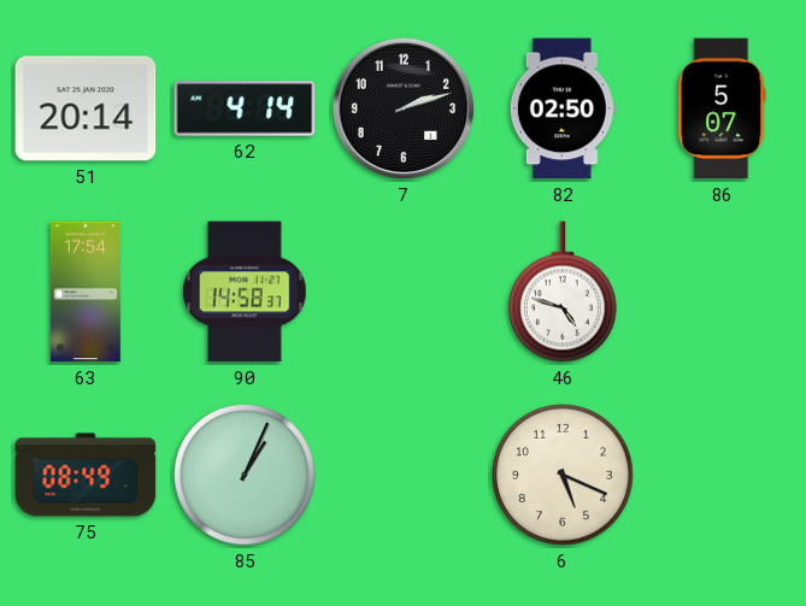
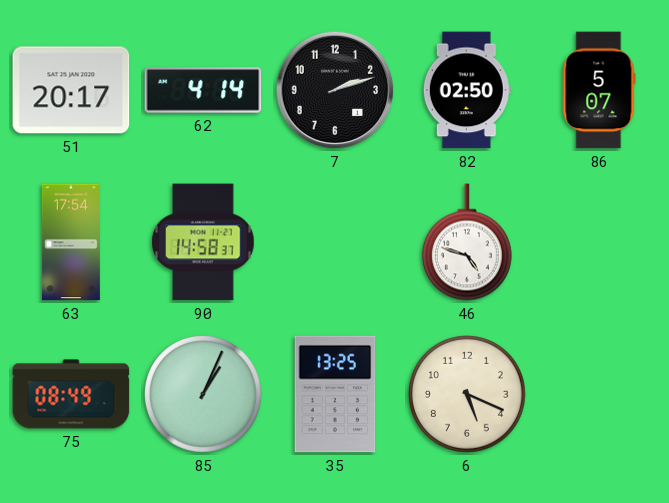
51: 20:14 -> 20:17
35: none -> 13:25
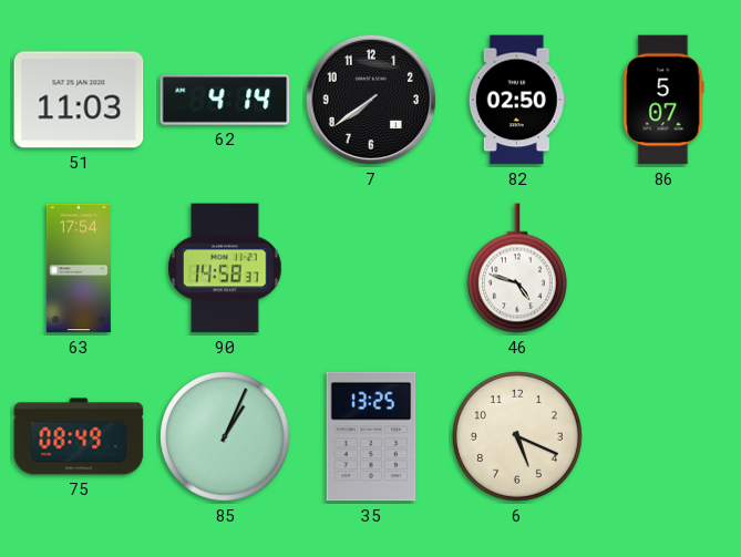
51: 20:17 -> 11:03
7: 2:12 -> 7:39
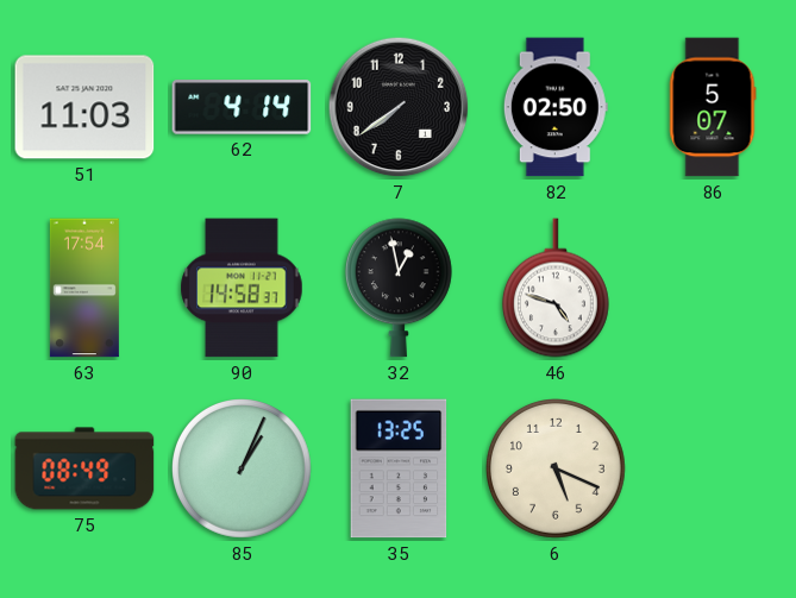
32: none -> 12:58
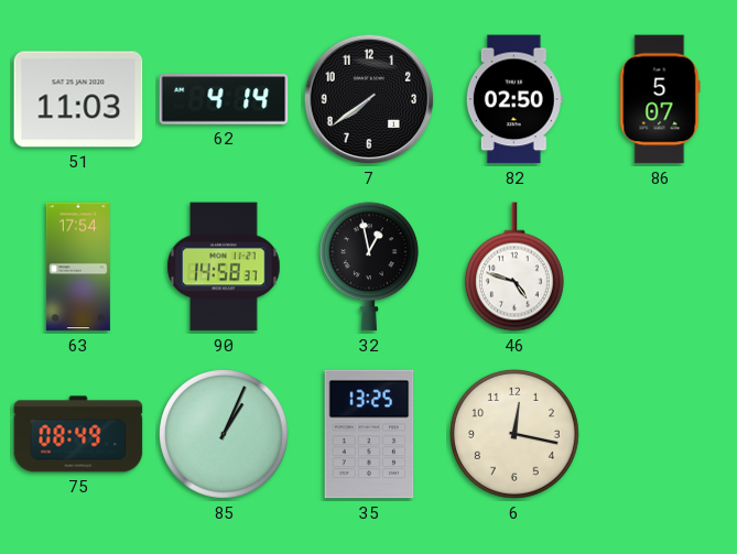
6: 5:19 -> 12:17
